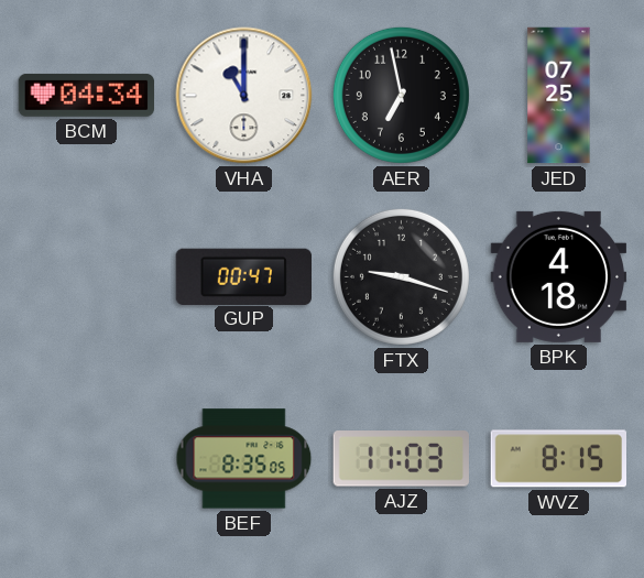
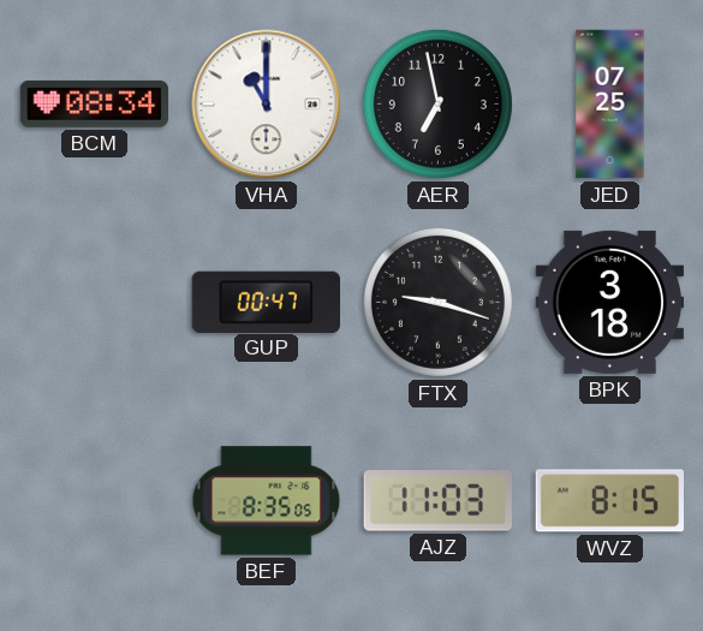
BCM: 04:34 -> 08:34
BPK: 4:18 -> 3:18
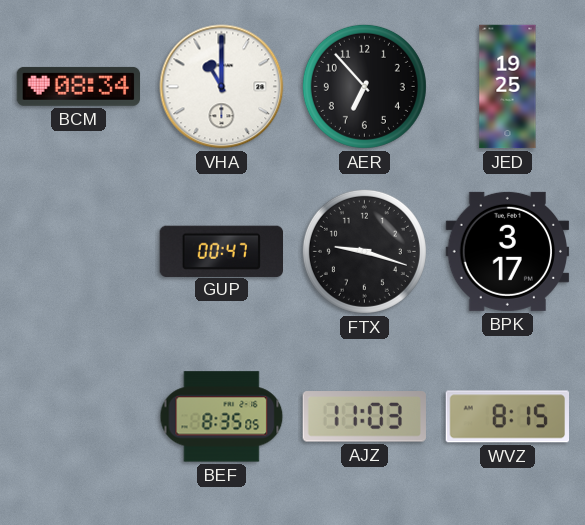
AER: 6:58 -> 6:53
JED: 07:25 -> 19:25
BPK: 3:18 -> 3:17
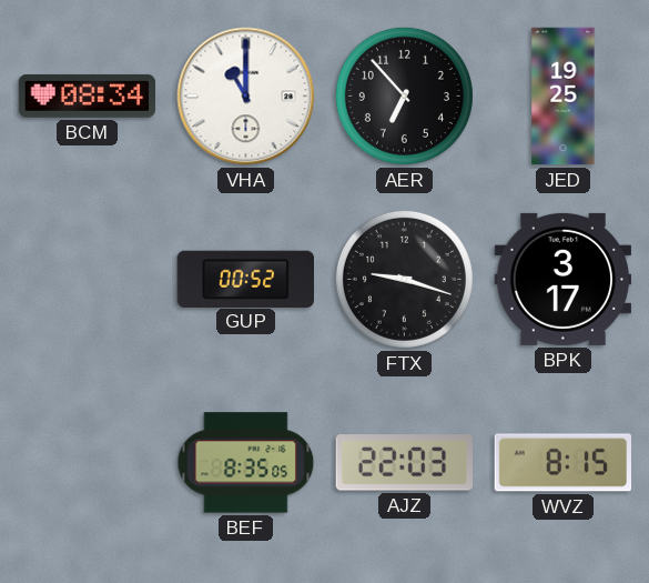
GUP: 00:47 -> 00:52
AJZ: 11:03 -> 22:03
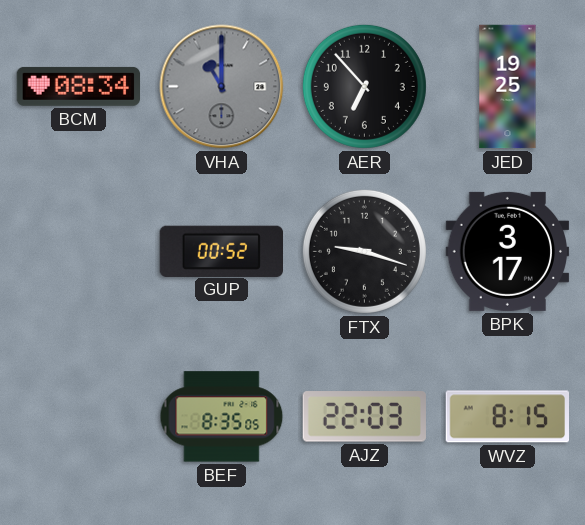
VHA dial: white -> grey
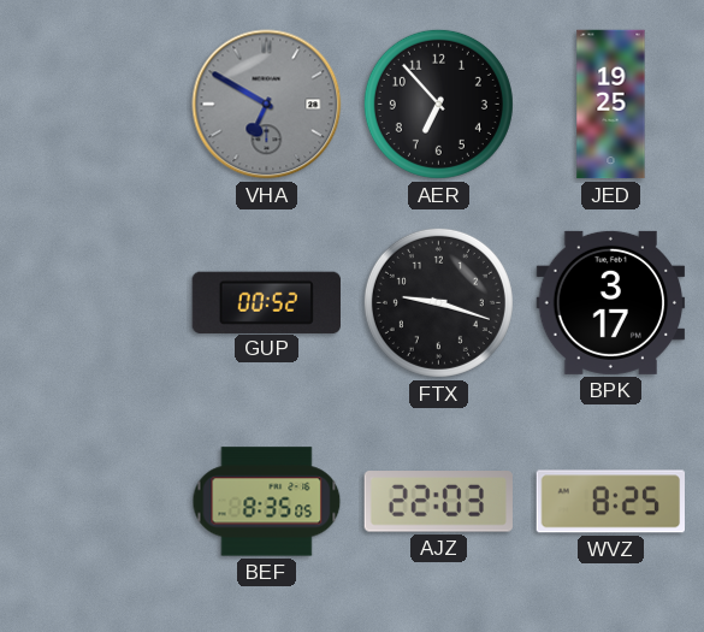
BCM: 08:34 -> none
VHA: 11:00 -> 6:50
WVZ: 8:15 -> 8:25
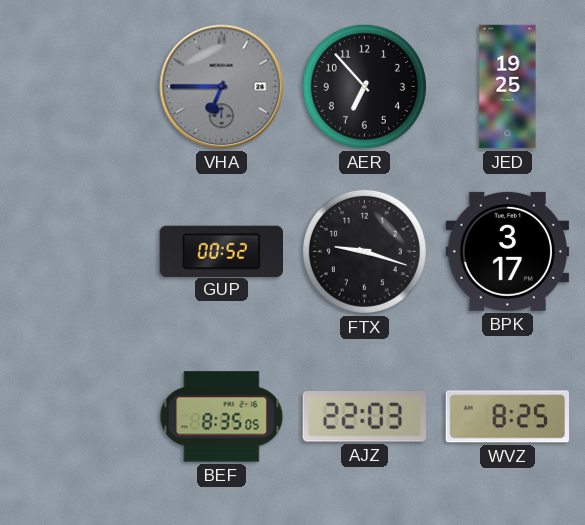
VHA: 6:50 -> 6:45
